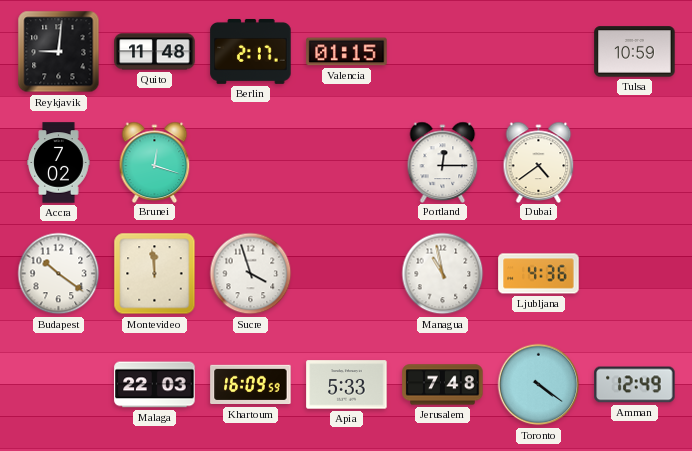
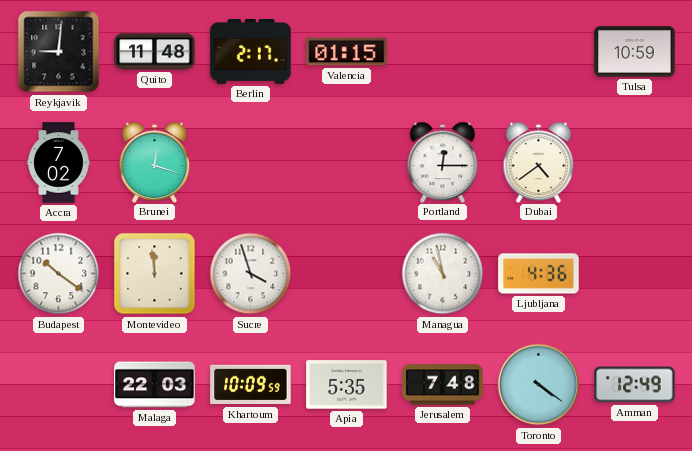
Khartoum: 16:09 -> 10:09
Apia: 5:33 -> 5:35
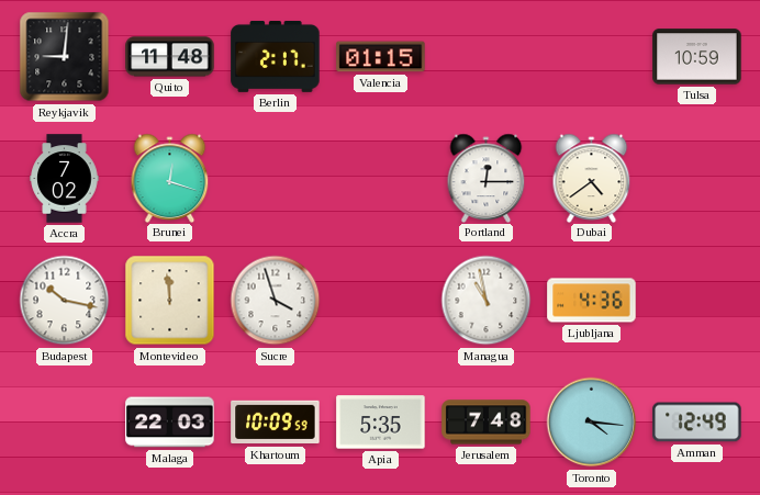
Budapest: 10:21 -> 10:17
Toronto: 4:21 -> 4:16
